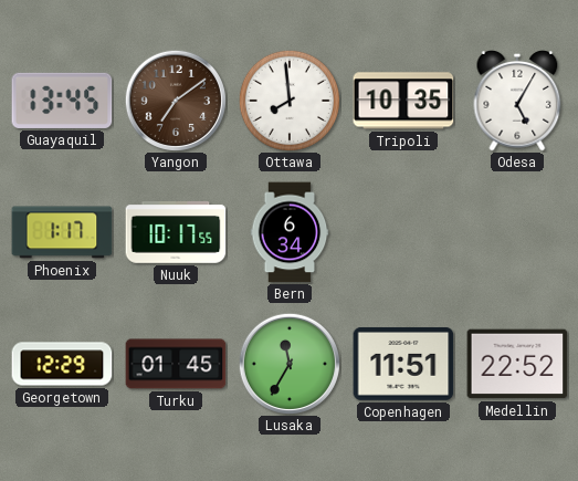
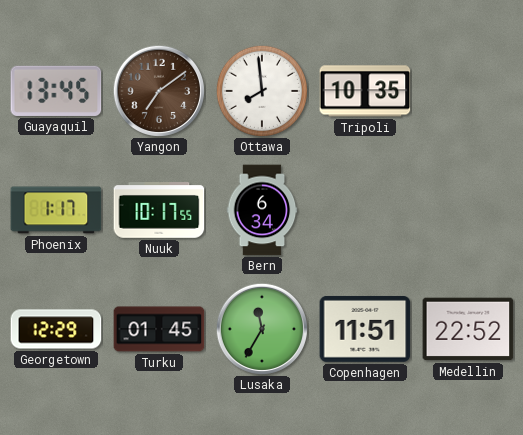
Odesa: 5:05 -> none
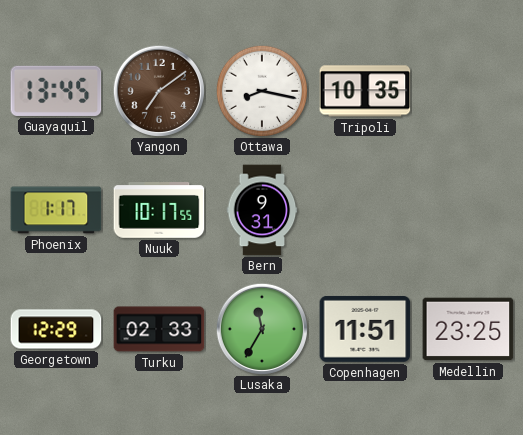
Ottawa: 7:59 -> 8:17
Bern: 6:34 -> 9:31
Turku: 01:45 -> 02:33
Medellin: 22:52 -> 23:25
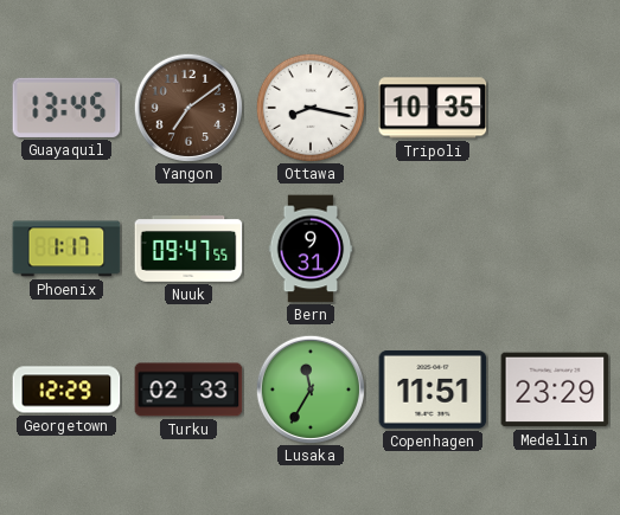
Nuuk: 10:17 -> 09:47
Medellin: 23:25 -> 23:29
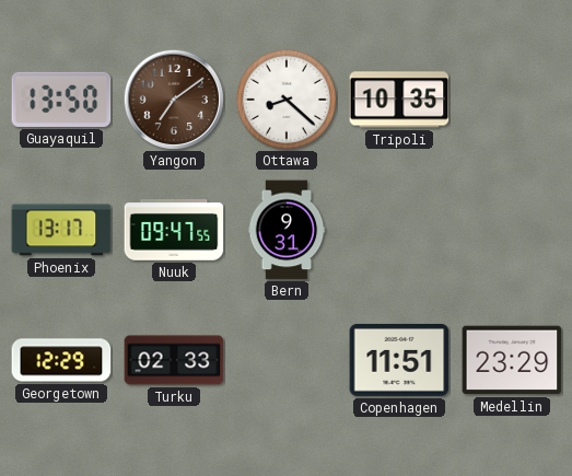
Guayaquil: 13:45 -> 13:50
Ottawa: 8:17 -> 8:22
Phoenix: 1:17 -> 13:17
Lusaka: 11:35 -> none
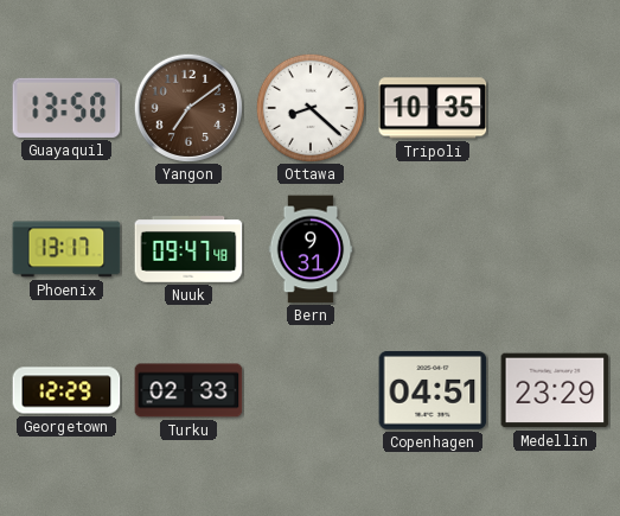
Nuuk: 09:47:55 -> 09:47:48
Copenhagen: 11:51 -> 04:51
